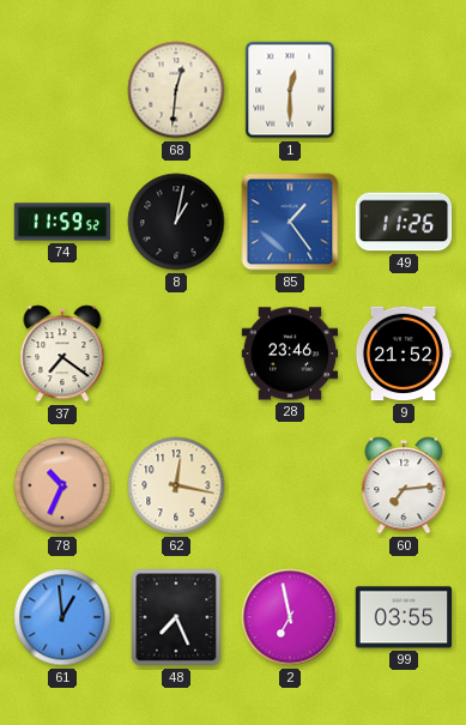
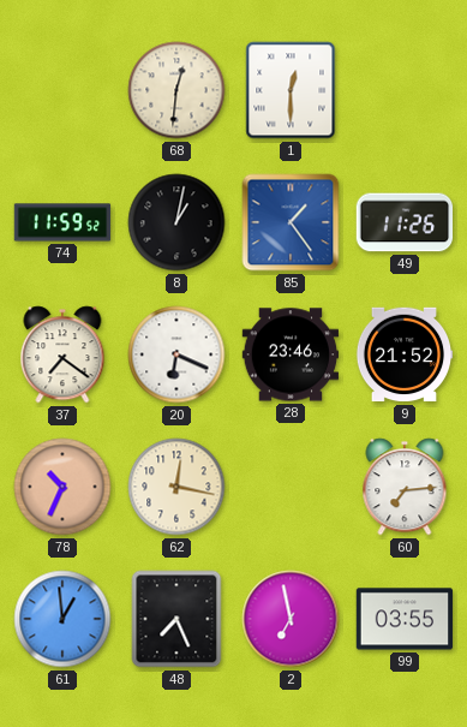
20: none -> 6:19
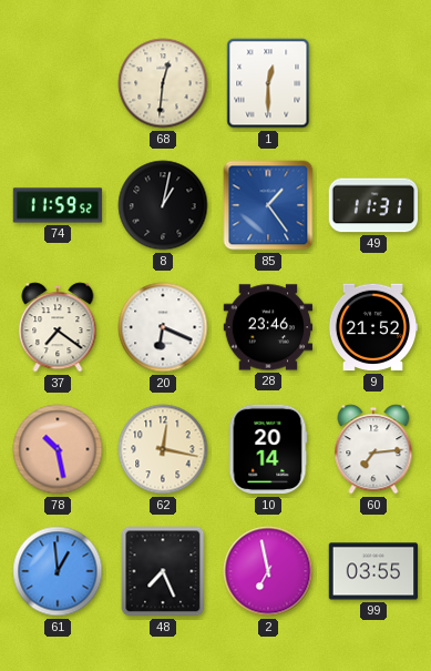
49: 11:26 -> 11:31
78: 10:34 -> 10:28
10: none -> 20:14
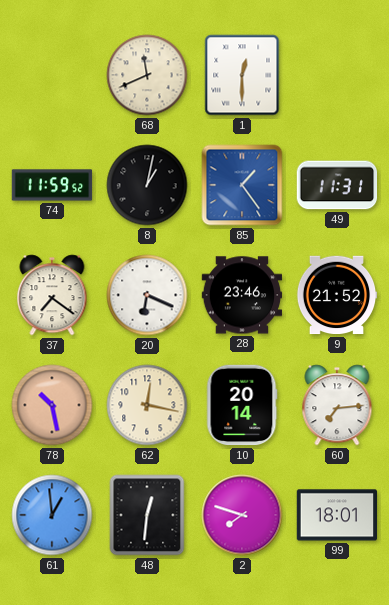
68: 12:31 -> 11:41
48: 7:26 -> 12:31
2: 6:58 -> 7:48
99: 03:55 -> 18:01
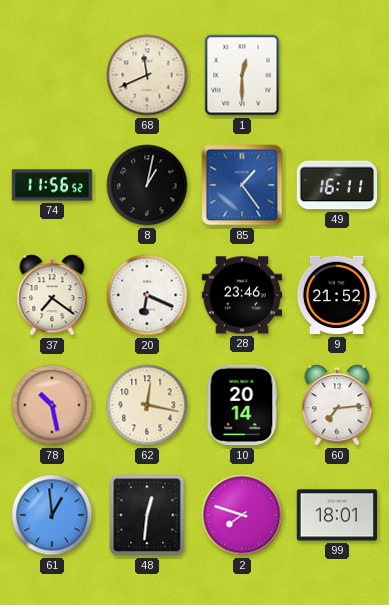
74: 11:59 -> 11:56
49: 11:31 -> 16:11
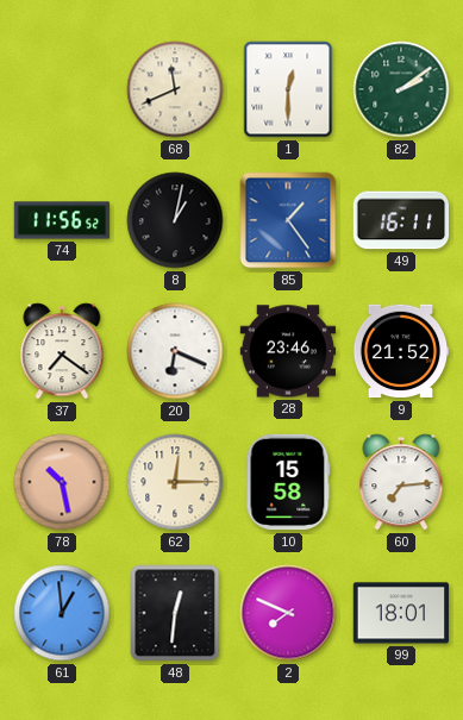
82: none -> 2:09
62: 12:17 -> 12:15
10: 20:14 -> 15:58
2: 7:48 -> 7:49
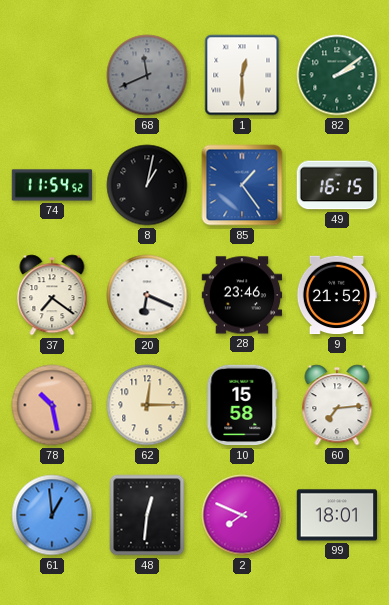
68 dial: cream -> grey
74: 11:56 -> 11:54
49: 16:11 -> 16:15
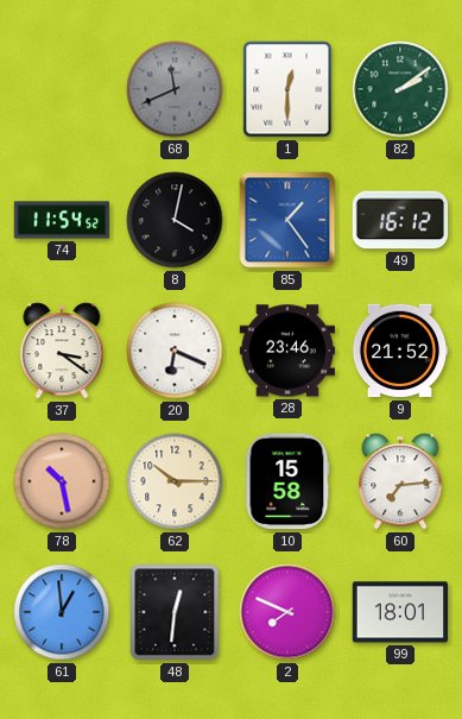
8: 1:02 -> 4:02
49: 16:15 -> 16:12
37: 7:21 -> 3:21
62: 12:15 -> 10:15
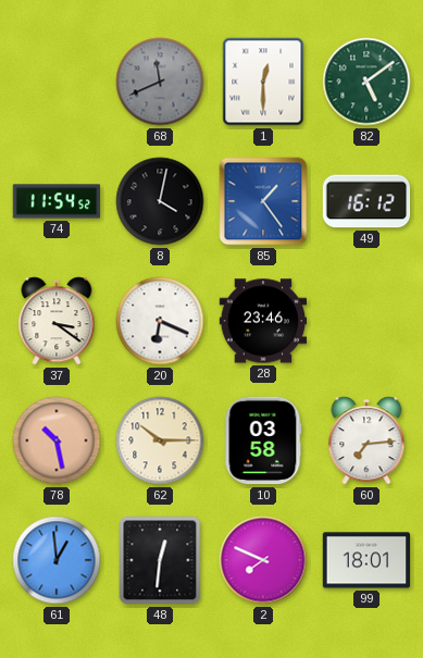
82: 2:09 -> 5:09
9: 21:52 -> none
10: 15:58 -> 03:58
